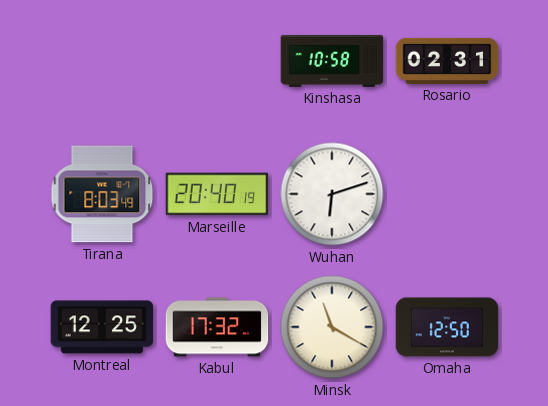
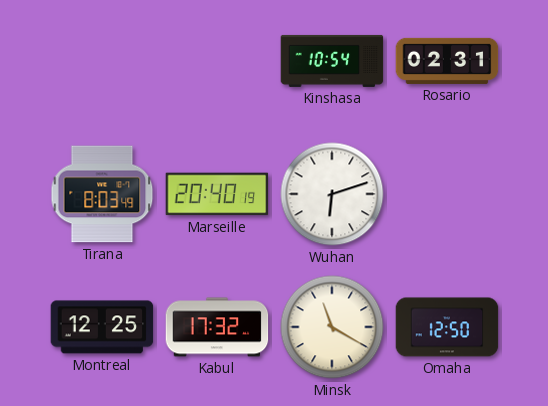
Kinshasa: 10:58 -> 10:54
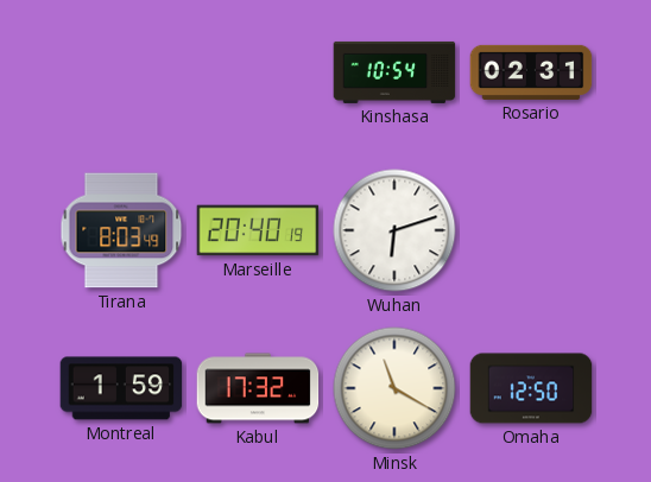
Montreal: 12:25 -> 1:59
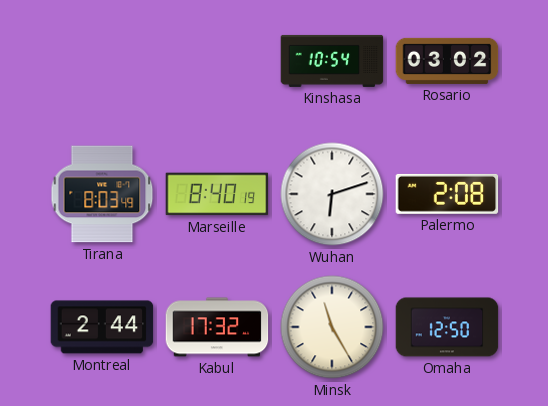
Rosario: 02:31 -> 03:02
Marseille: 20:40 -> 8:40
Palermo: none -> 2:08
Montreal: 1:59 -> 2:44
Minsk: 11:20 -> 11:25
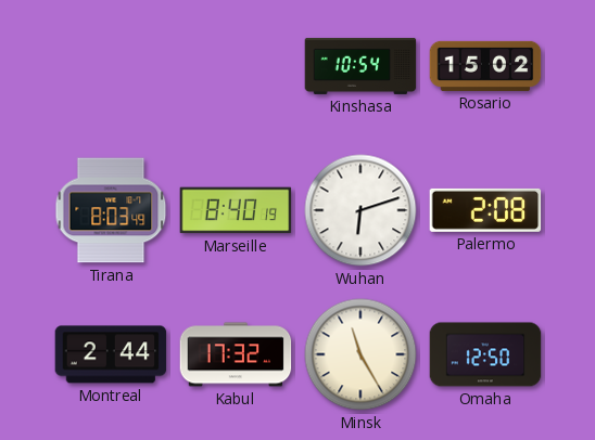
Rosario: 03:02 -> 15:02
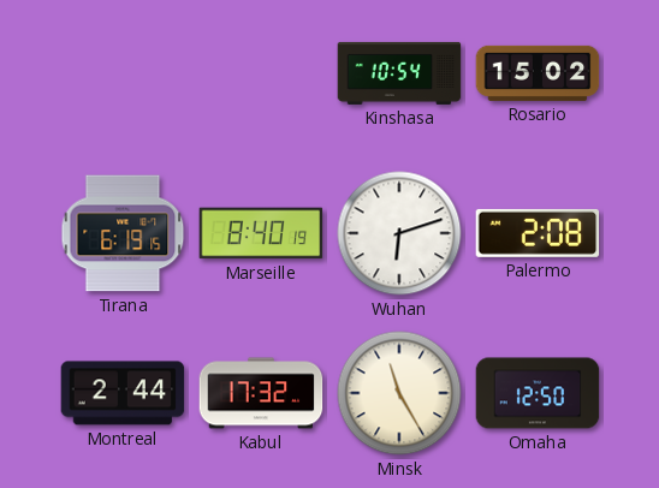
Tirana: 8:03 -> 6:19
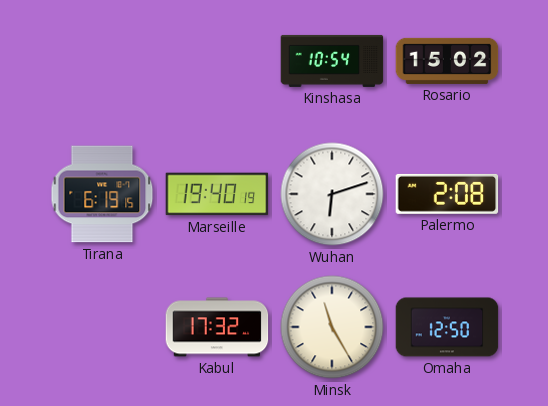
Marseille: 8:40 -> 19:40
Montreal: 2:44 -> none
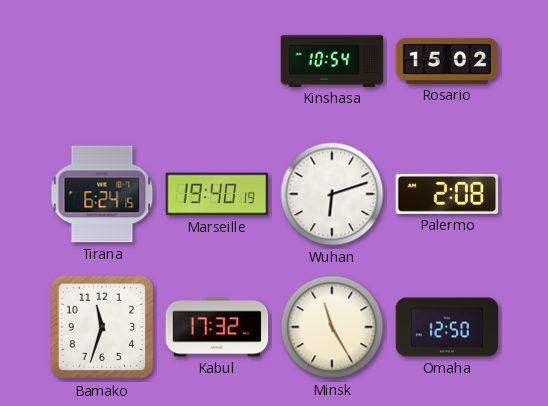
Tirana: 6:19 -> 6:24
Bamako: none -> 11:33
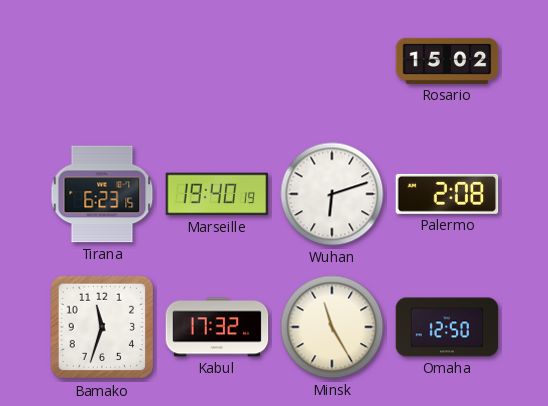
Kinshasa: 10:54 -> none
Tirana: 6:24 -> 6:23
